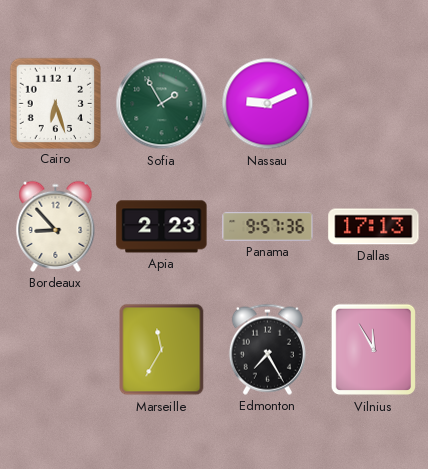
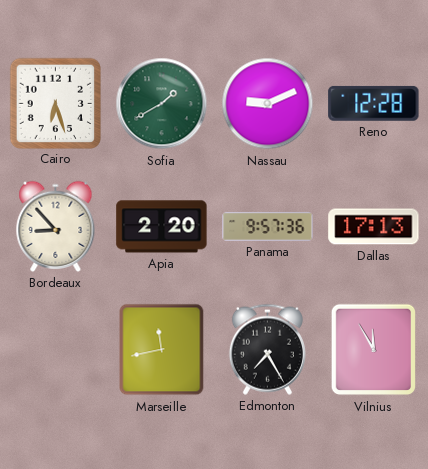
Sofia: 1:55 -> 1:40
Reno: none -> 12:28
Apia: 2:23 -> 2:20
Marseille: 11:35 -> 11:43
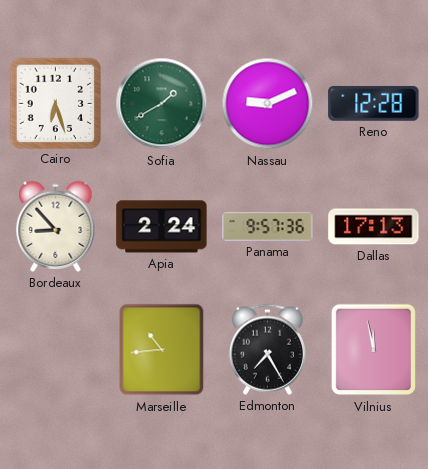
Apia: 2:20 -> 2:24
Marseille: 11:43 -> 10:44
Vilnius: 11:55 -> 11:58
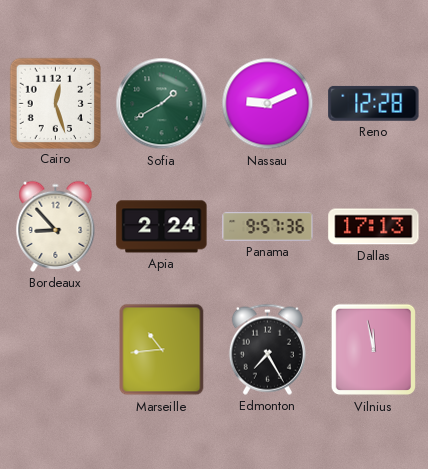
Cairo: 6:27 -> 12:27
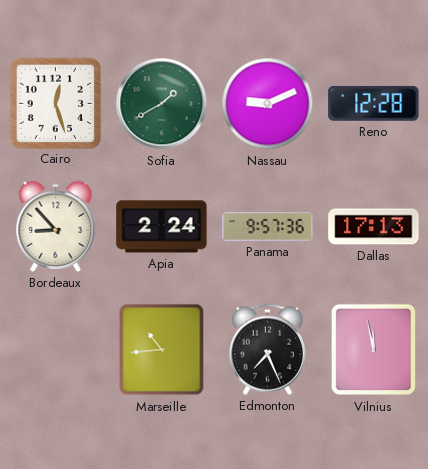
Edmonton: 7:25 -> 7:26
